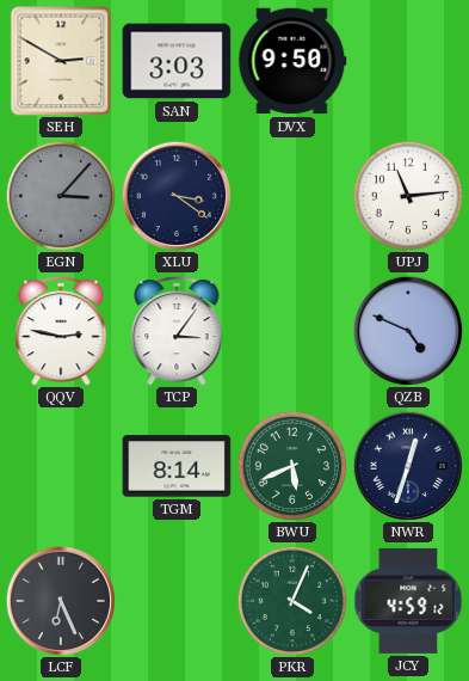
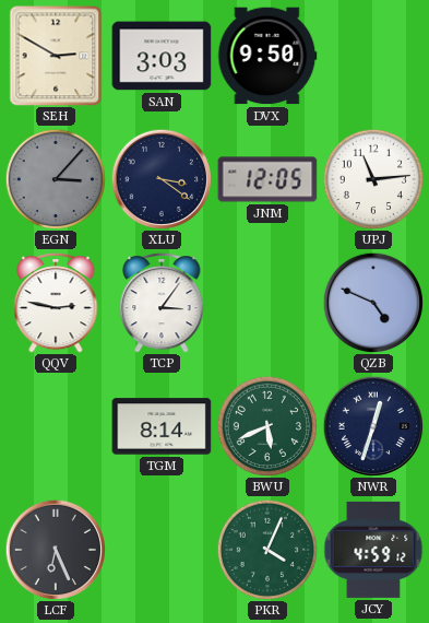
JNM: none -> 12:05
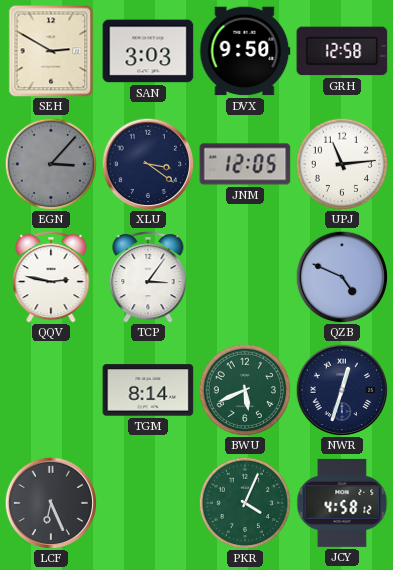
GRH: none -> 12:58
JCY: 4:59 -> 4:58
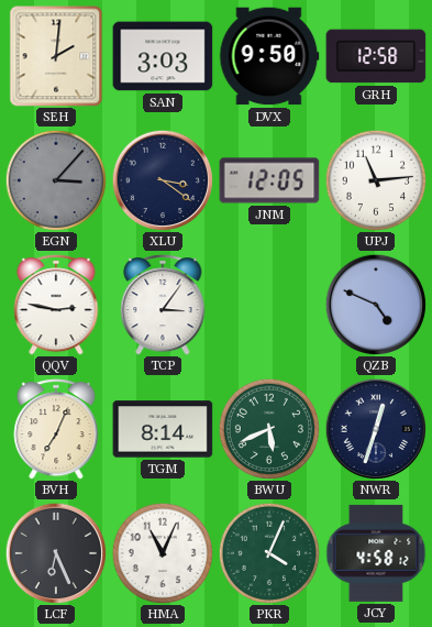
SEH: 2:50 -> 2:01
BVH: none -> 7:04
HMA: none -> 11:04
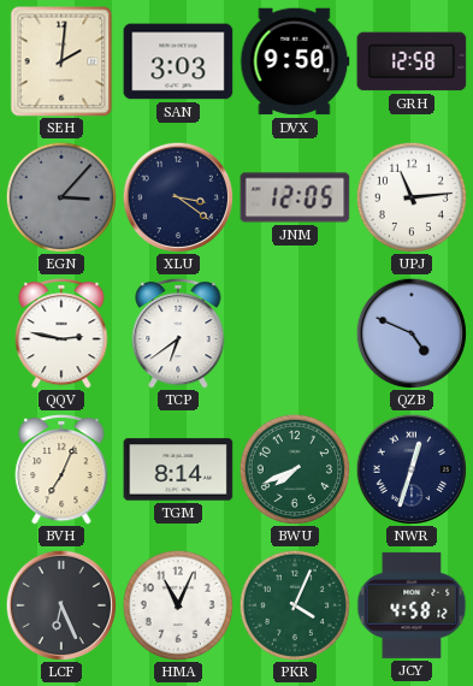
TCP: 3:06 -> 6:39
BWU: 5:41 -> 7:41
